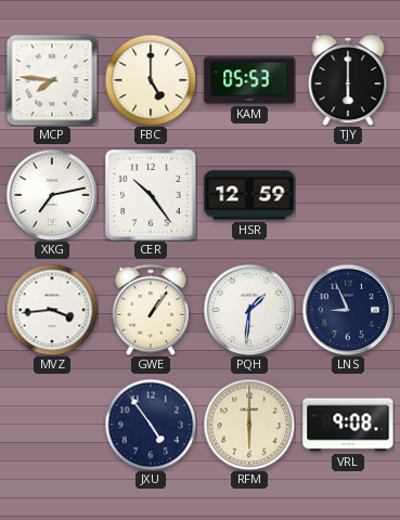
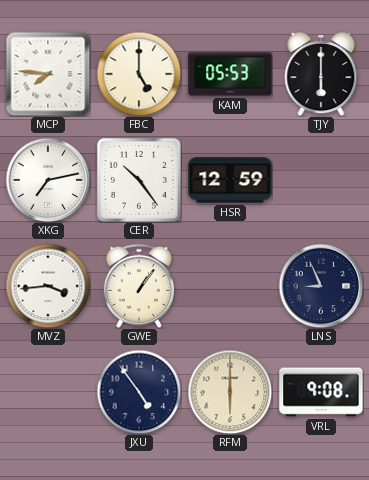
PQH: 1:31 -> none
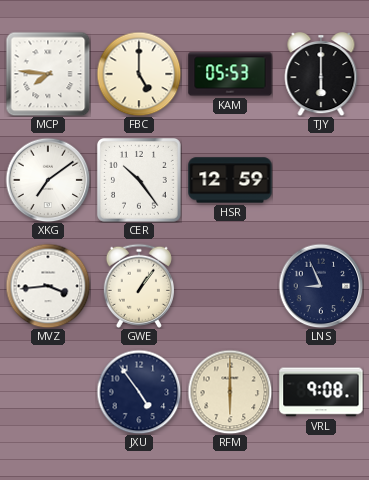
XKG: 7:13 -> 7:09
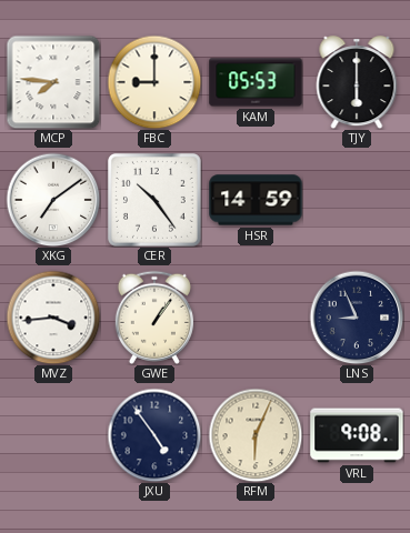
FBC: 5:00 -> 9:00
HSR: 12:59 -> 14:59
RFM: 6:00 -> 6:04
